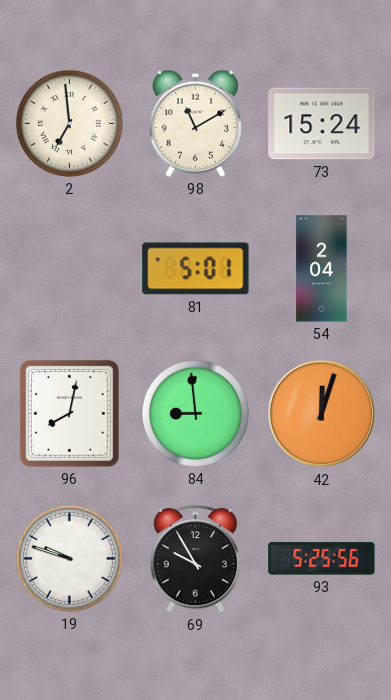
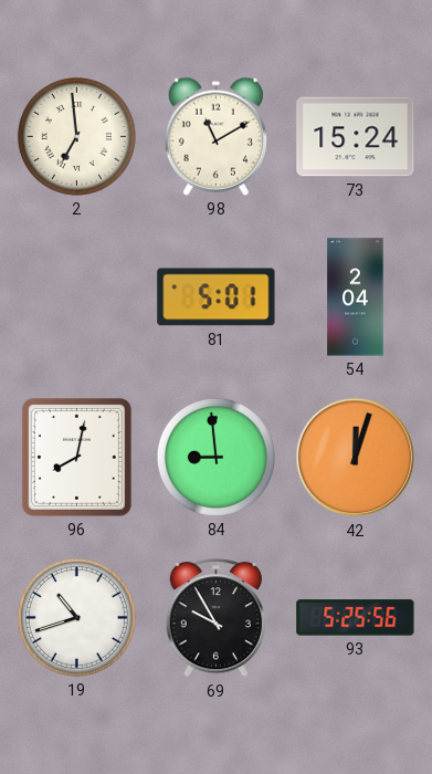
19: 9:48 -> 10:42
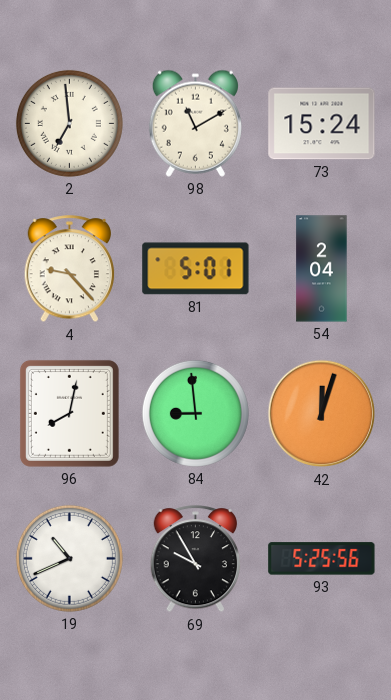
4: none -> 9:23
19: 10:42 -> 10:41
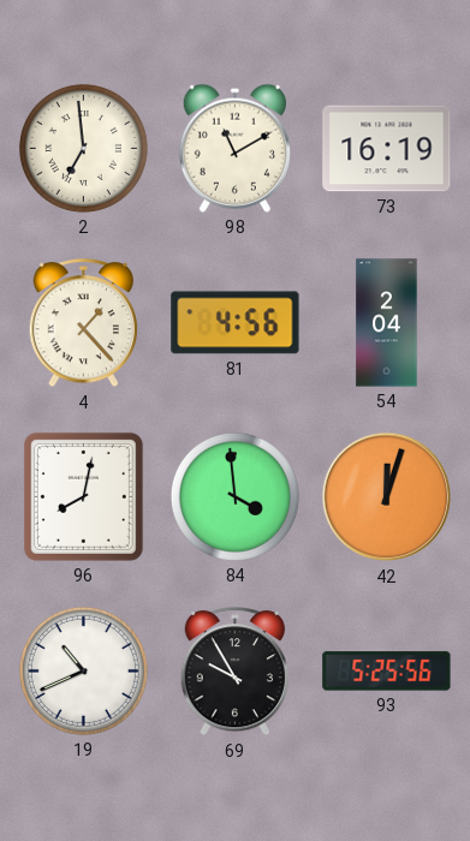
73: 15:24 -> 16:19
4: 9:23 -> 1:23
81: 5:01 -> 4:56
84: 8:59 -> 3:59
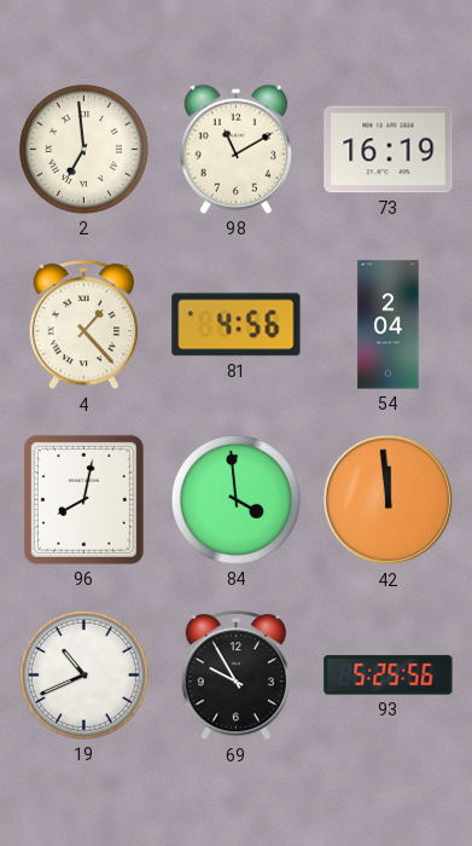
42: 12:03 -> 11:59
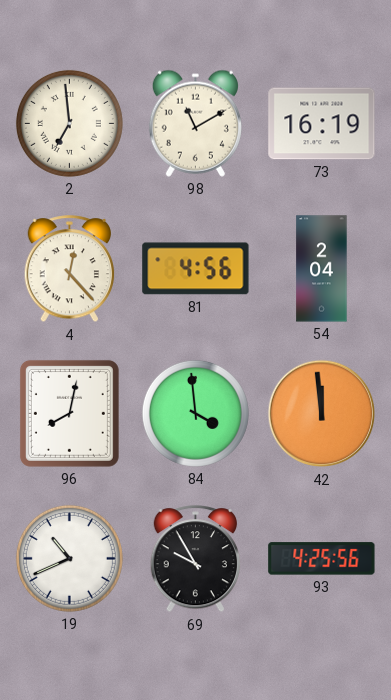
4: 1:23 -> 12:23
93: 5:25 -> 4:25
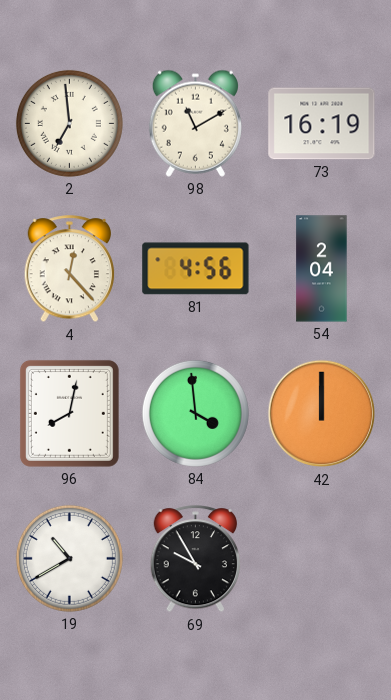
42: 11:59 -> 12:00
19: 10:41 -> 10:40
93: 4:25 -> none
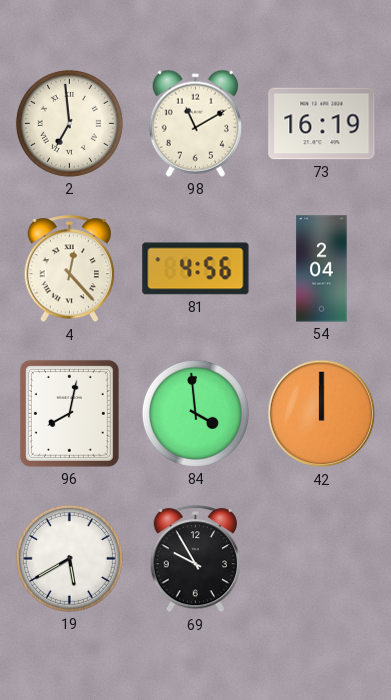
19: 10:40 -> 5:40
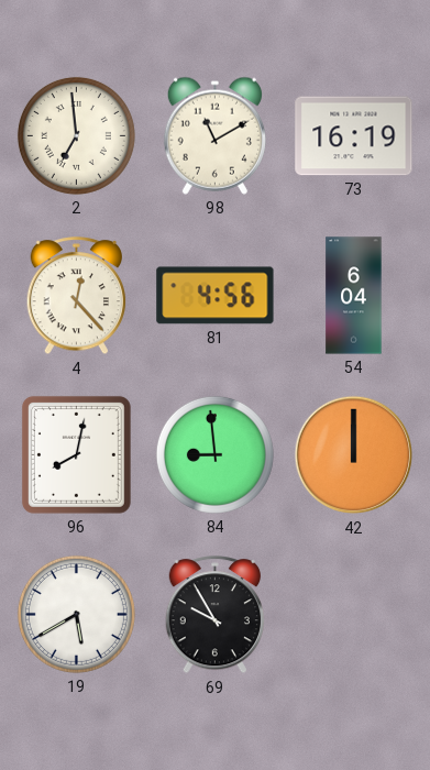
54: 2:04 -> 6:04
84: 3:59 -> 8:59
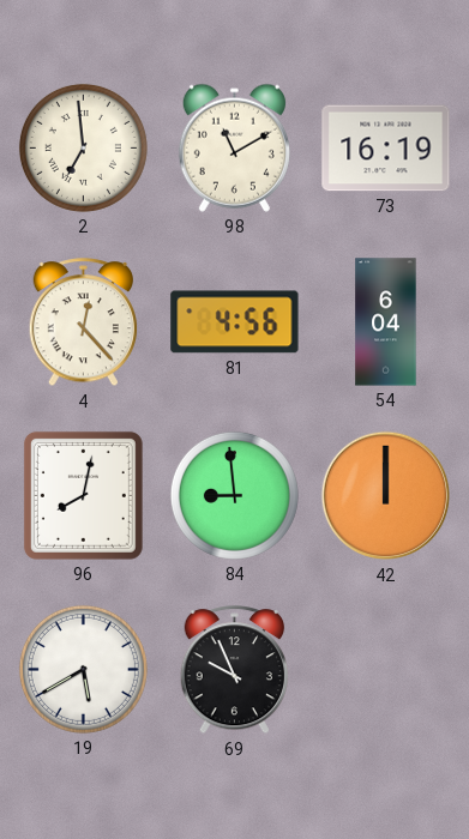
69: 9:55 -> 9:56
